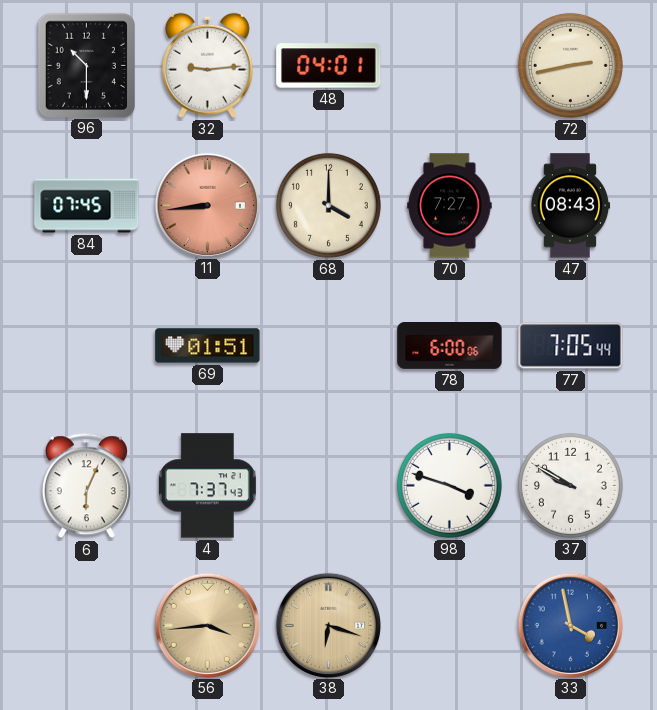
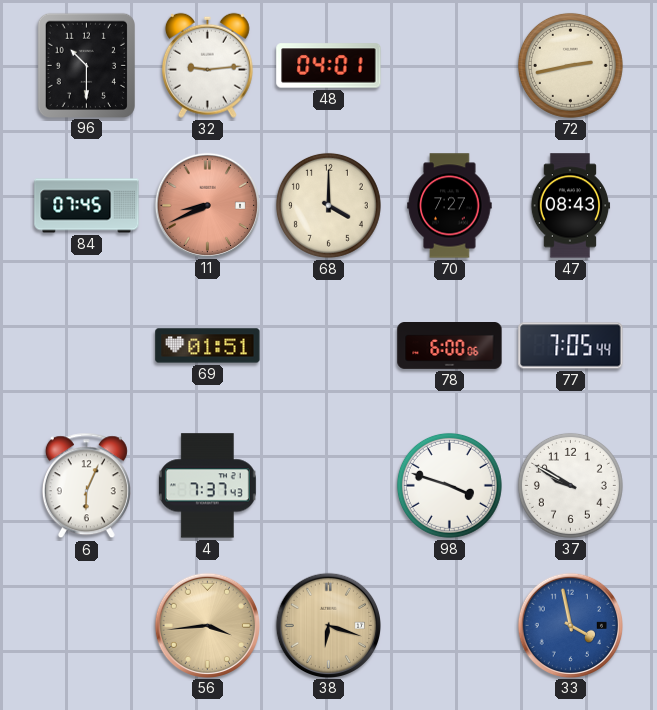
11: 8:44 -> 8:41
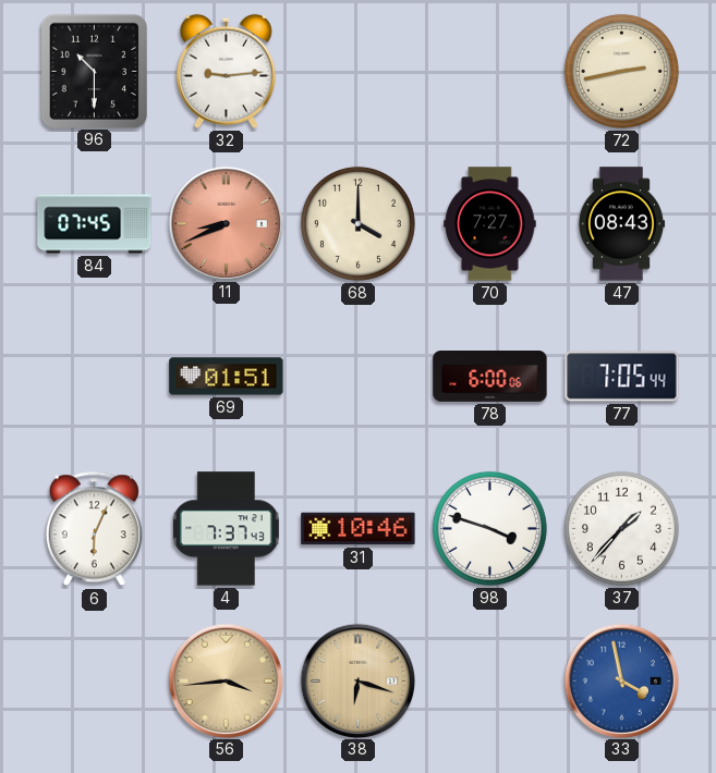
48: 04:01 -> none
31: none -> 10:46
37: 9:50 -> 1:37
